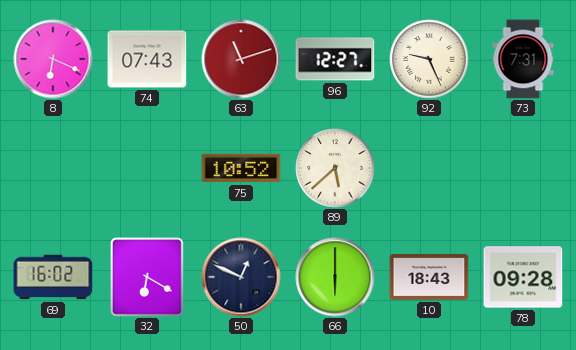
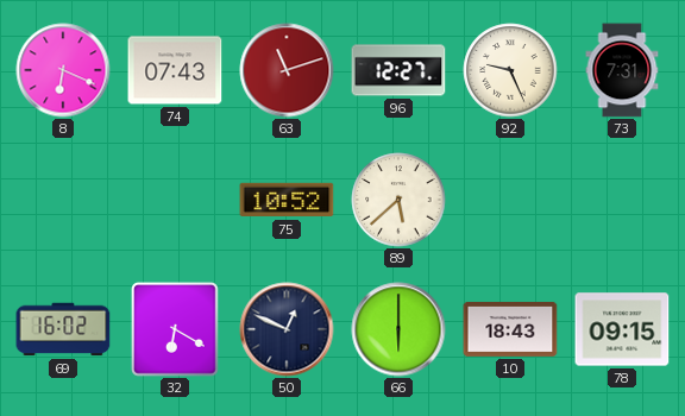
78: 09:28 -> 09:15
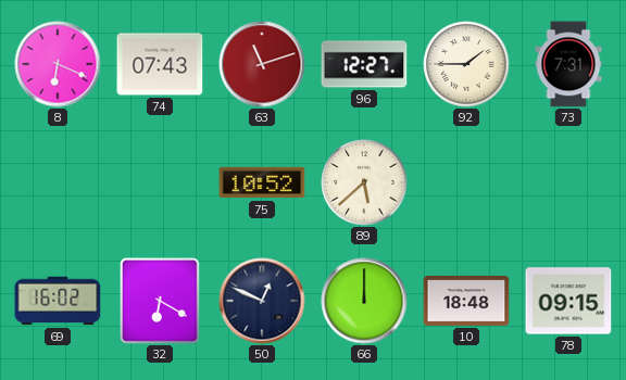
92: 9:26 -> 1:45
66: 6:00 -> 12:00
10: 18:43 -> 18:48
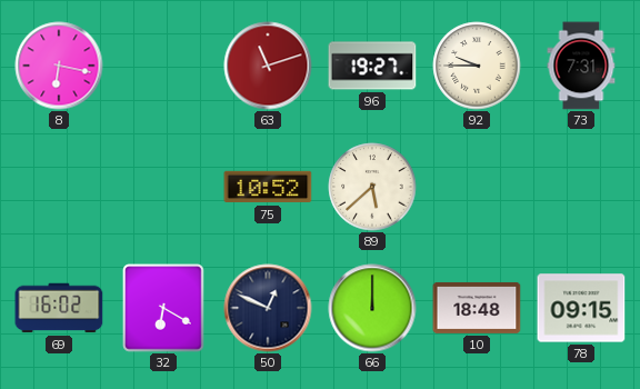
8: 6:19 -> 6:17
74: 07:43 -> none
96: 12:27 -> 19:27
92: 1:45 -> 9:45
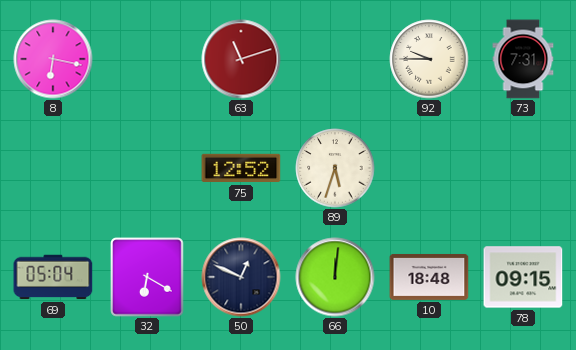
96: 19:27 -> none
75: 10:52 -> 12:52
89: 5:38 -> 5:33
69: 16:02 -> 05:04
66: 12:00 -> 12:01
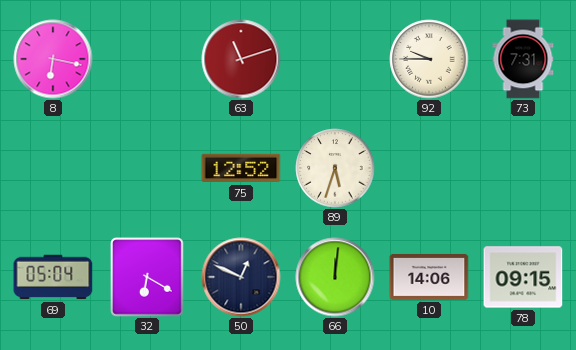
10: 18:48 -> 14:06
